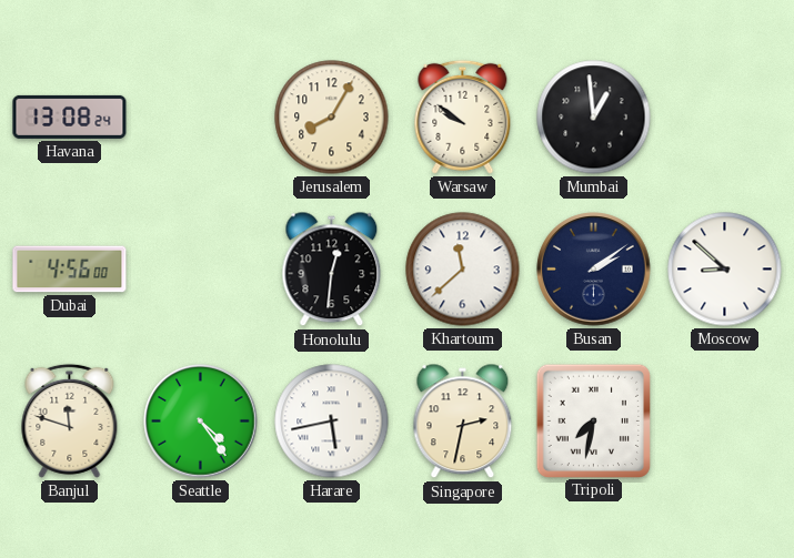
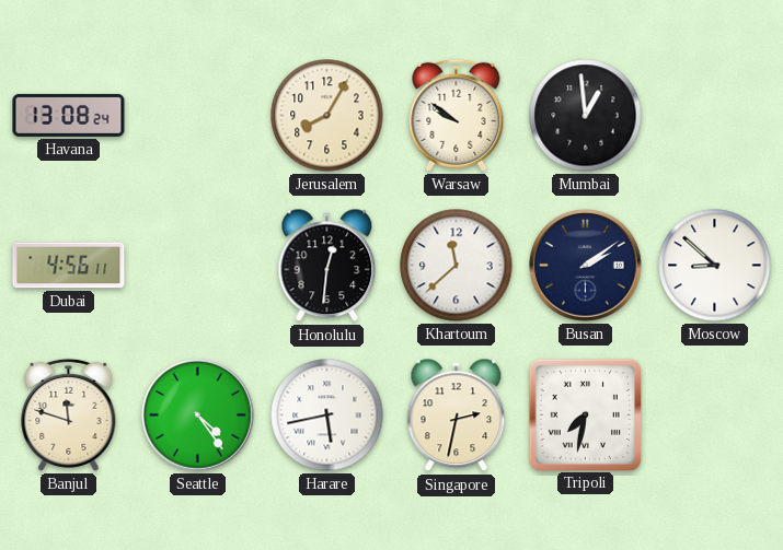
Dubai: 4:56:00 -> 4:56:11
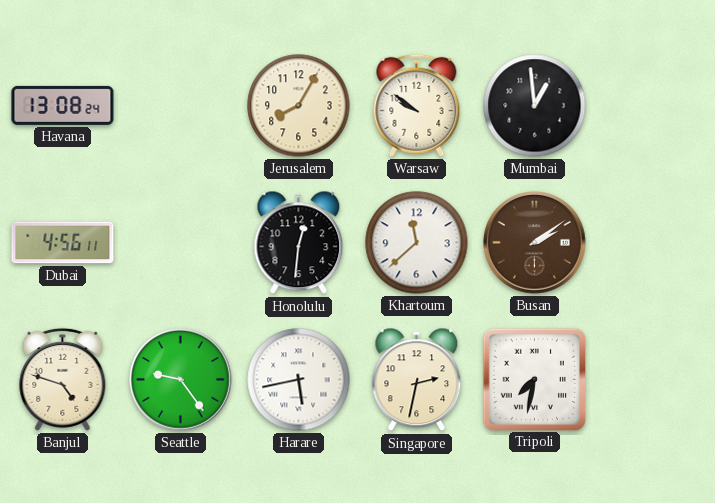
Busan dial: navy -> brown
Moscow: 8:52 -> none
Banjul: 11:48 -> 4:48
Seattle: 4:24 -> 9:24
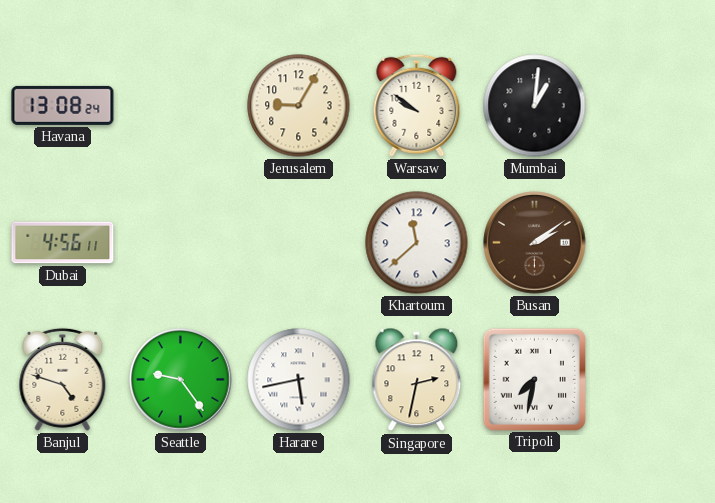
Jerusalem: 8:05 -> 9:05
Mumbai: 12:59 -> 1:01
Honolulu: 12:31 -> none
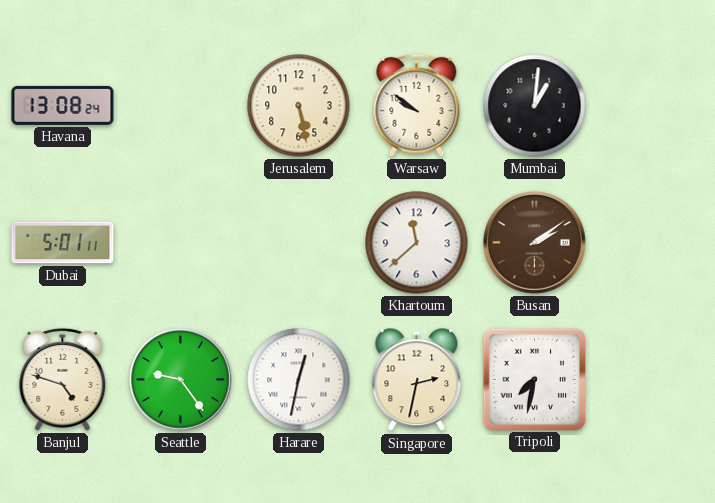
Jerusalem: 9:05 -> 5:28
Dubai: 4:56 -> 5:01
Harare: 5:43 -> 12:32
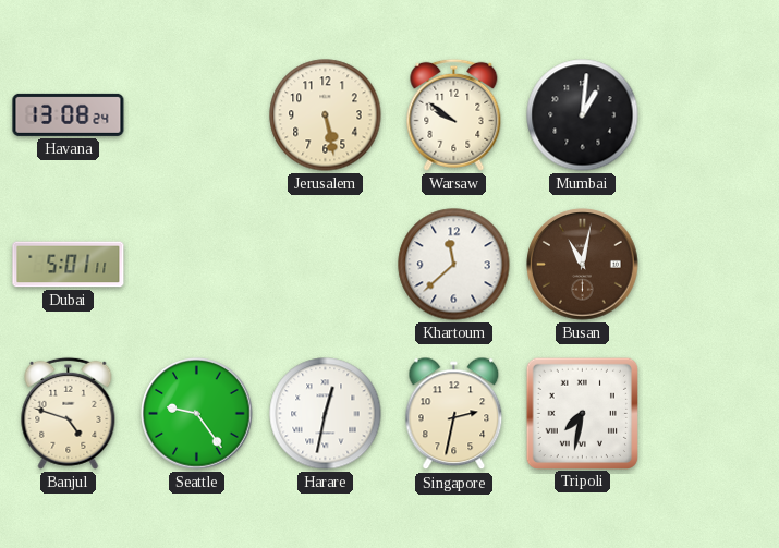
Busan: 2:09 -> 11:02
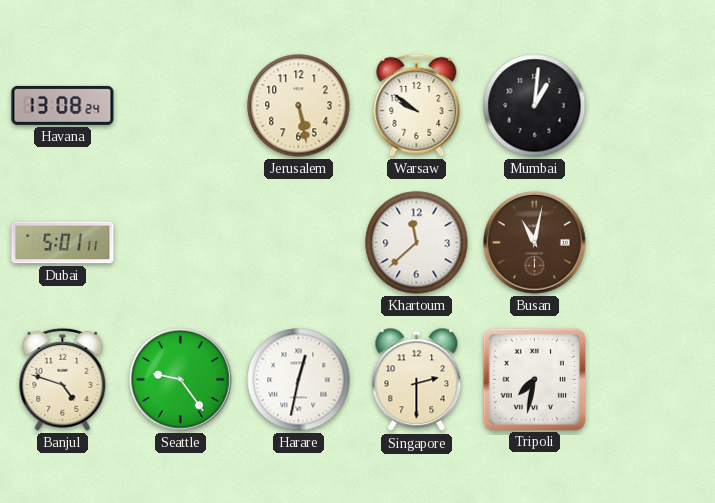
Singapore: 2:32 -> 2:30
